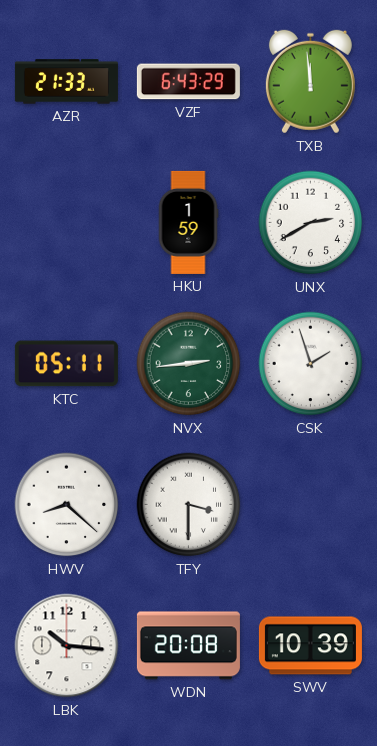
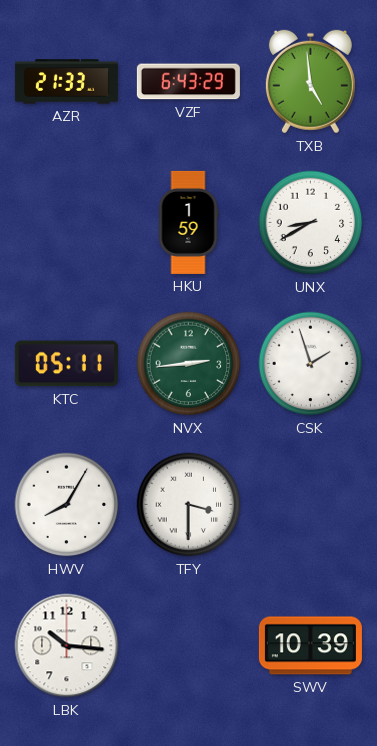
TXB: 11:59 -> 4:59
UNX: 2:40 -> 8:40
HWV: 8:22 -> 8:05
WDN: 20:08 -> none
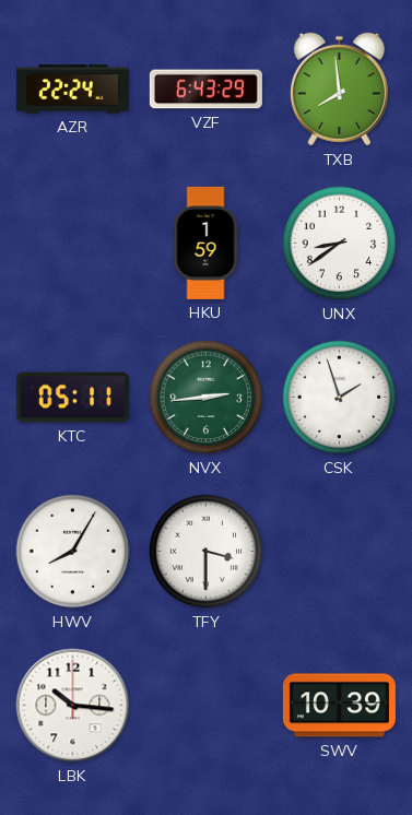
AZR: 21:33 -> 22:24
TXB: 4:59 -> 7:59
UNX: 8:40 -> 8:39
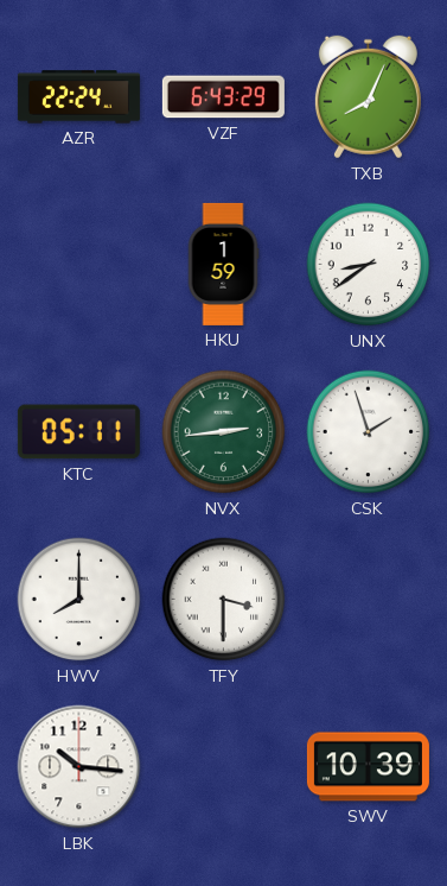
TXB: 7:59 -> 8:04
HWV: 8:05 -> 8:00
